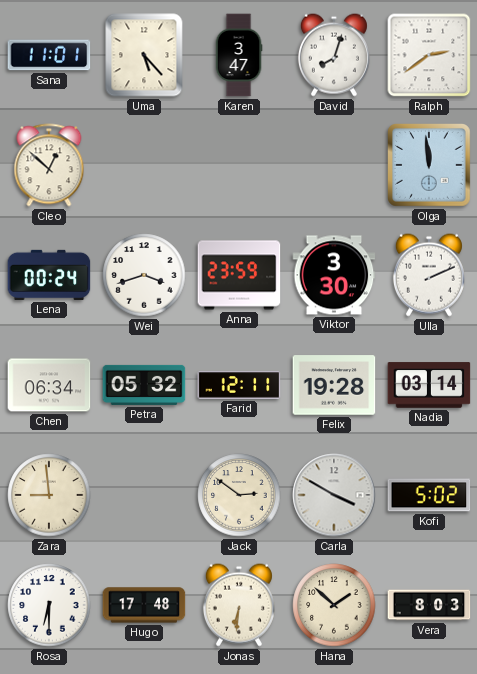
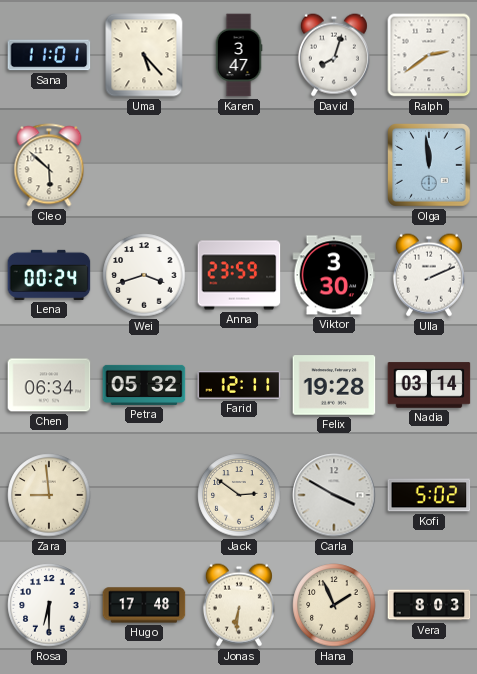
Cleo: 12:52 -> 5:52
Hana: 1:52 -> 1:56
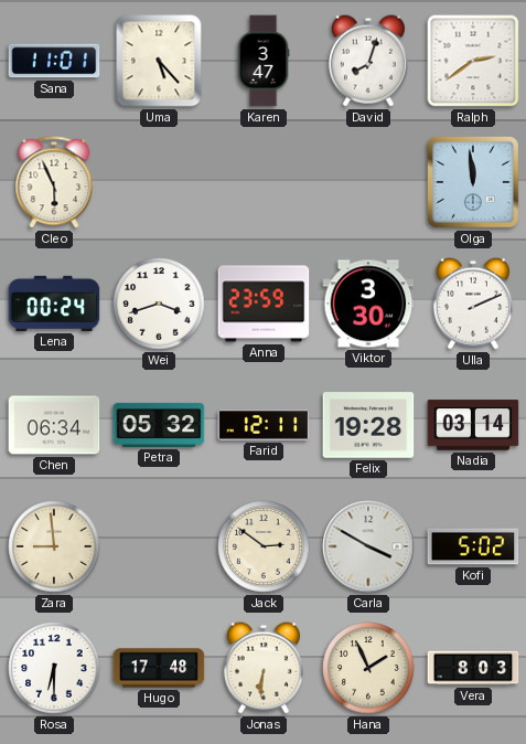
Cleo: 5:52 -> 5:56
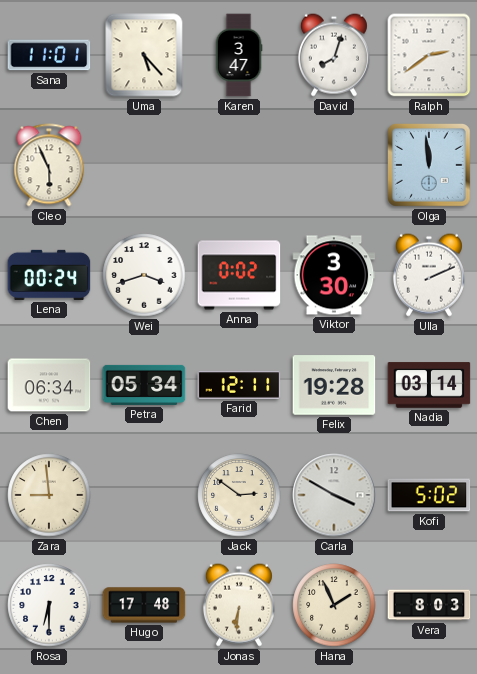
Anna: 23:59 -> 0:02
Petra: 05:32 -> 05:34
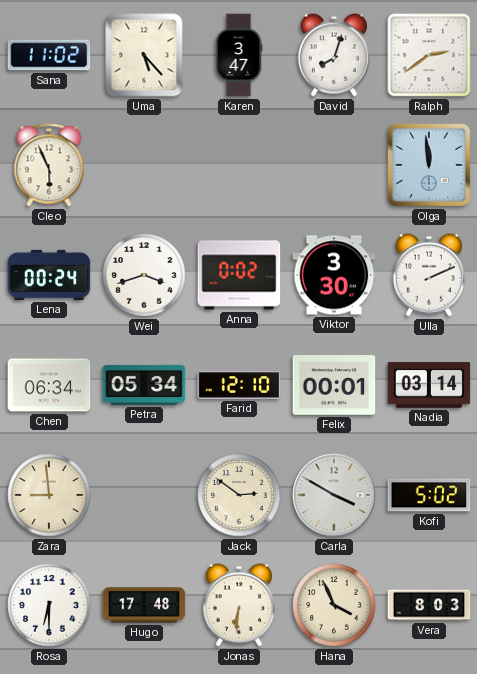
Sana: 11:01 -> 11:02
Farid: 12:11 -> 12:10
Felix: 19:28 -> 00:01
Hana: 1:56 -> 3:56
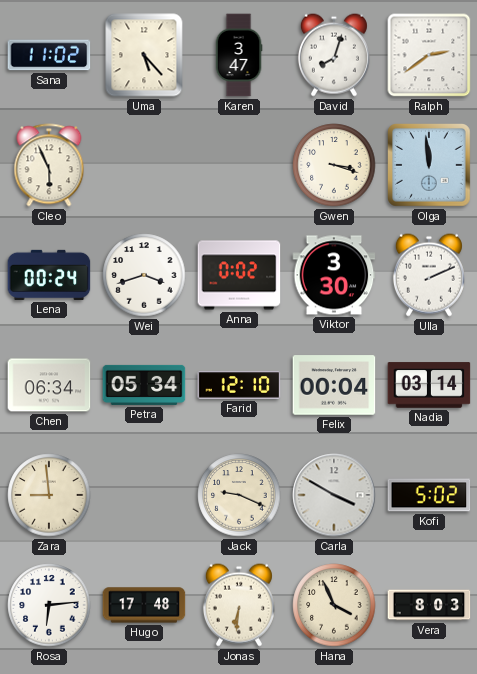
Gwen: none -> 3:18
Felix: 00:01 -> 00:04
Jack: 2:51 -> 9:19
Rosa: 6:30 -> 6:14
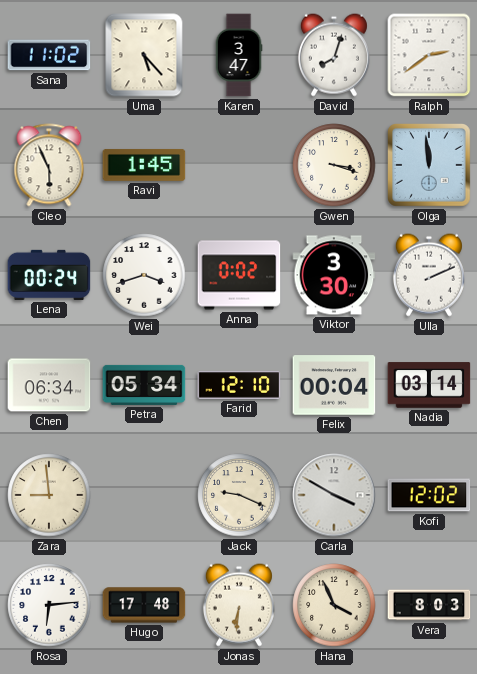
Ravi: none -> 1:45
Kofi: 5:02 -> 12:02
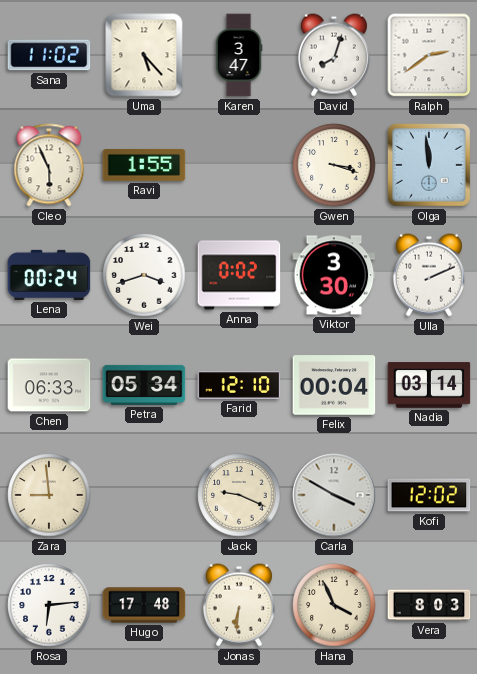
Ravi: 1:45 -> 1:55
Chen: 06:34 -> 06:33
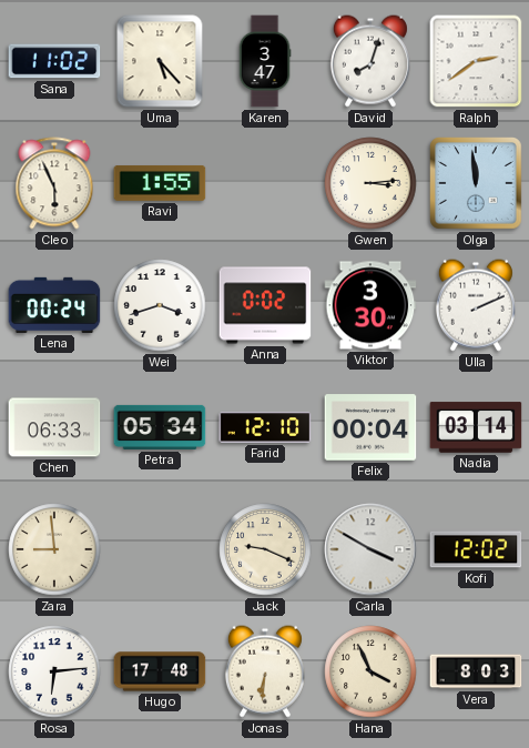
Gwen: 3:18 -> 3:14
